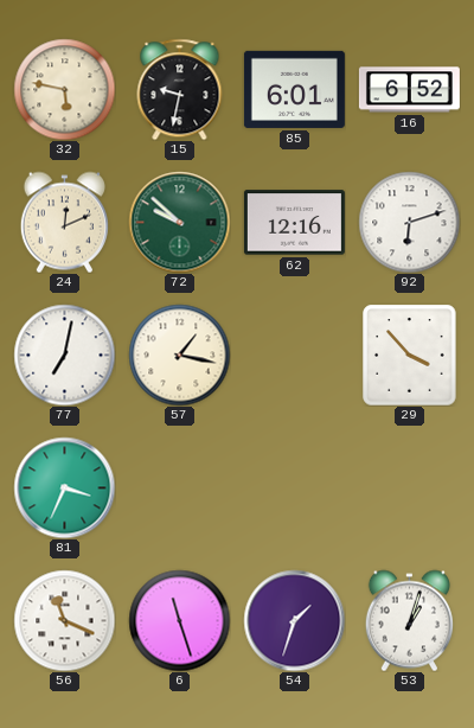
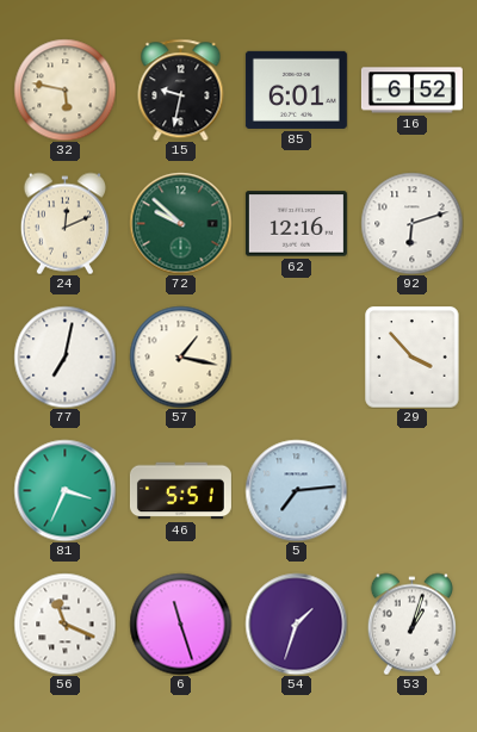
46: none -> 5:51
5: none -> 7:14
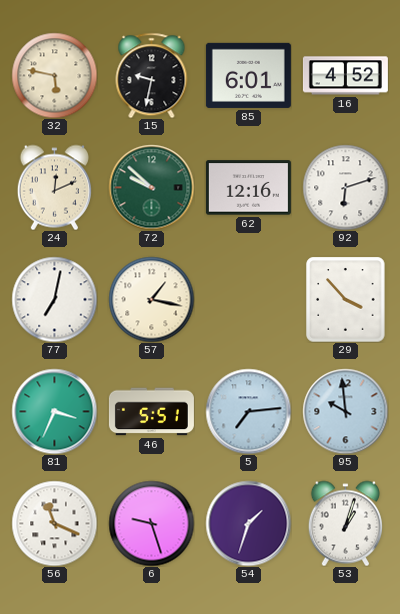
16: 6:52 -> 4:52
95: none -> 9:59
6: 11:27 -> 9:27
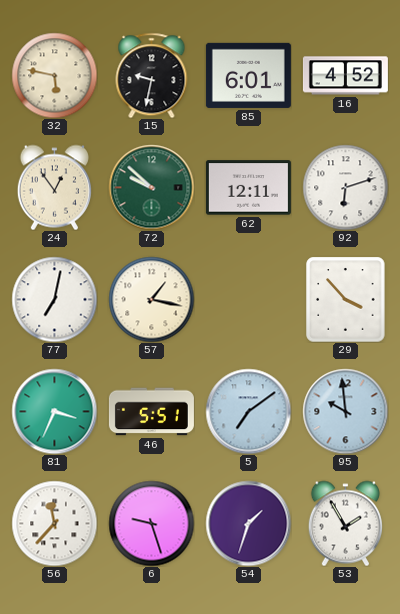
24: 12:11 -> 12:54
62: 12:16 -> 12:11
5: 7:14 -> 7:09
56: 11:19 -> 11:37
53: 1:03 -> 1:55
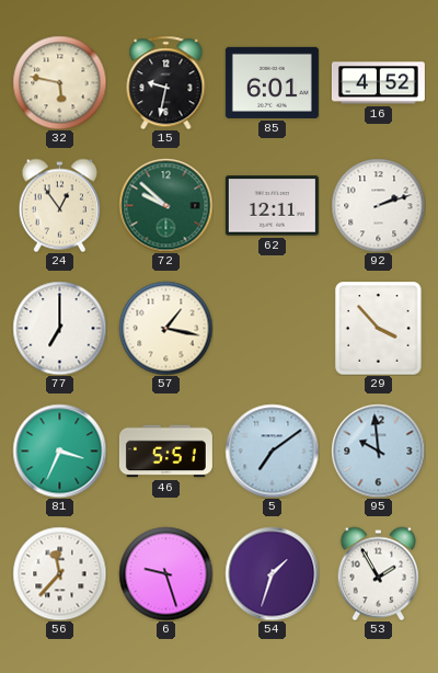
92: 6:12 -> 2:12
77: 7:02 -> 7:00
